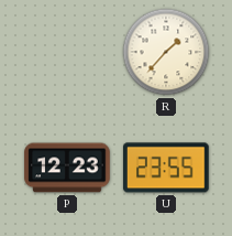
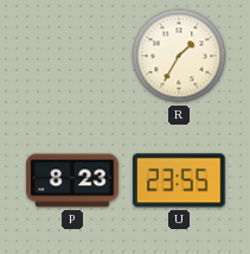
R: 1:37 -> 1:35
P: 12:23 -> 8:23
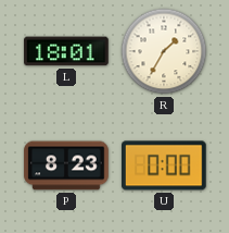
L: none -> 18:01
U: 23:55 -> 0:00
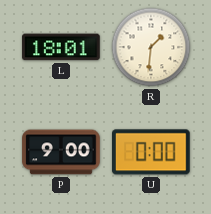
R: 1:35 -> 1:31
P: 8:23 -> 9:00
